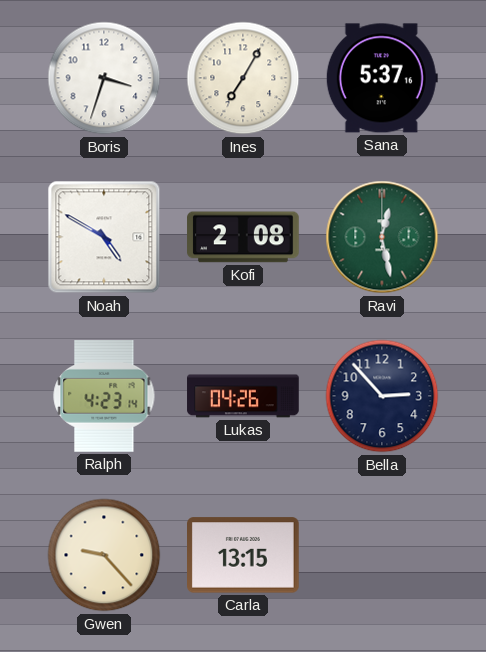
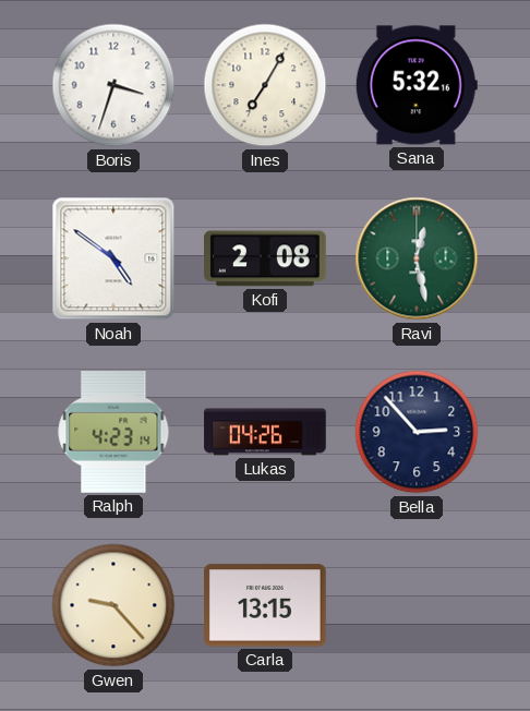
Sana: 5:37 -> 5:32
Noah: 4:50 -> 4:51
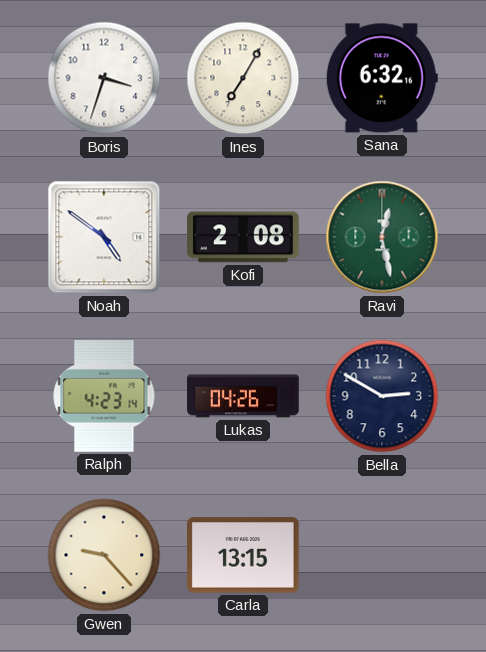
Sana: 5:32 -> 6:32
Bella: 2:53 -> 2:50
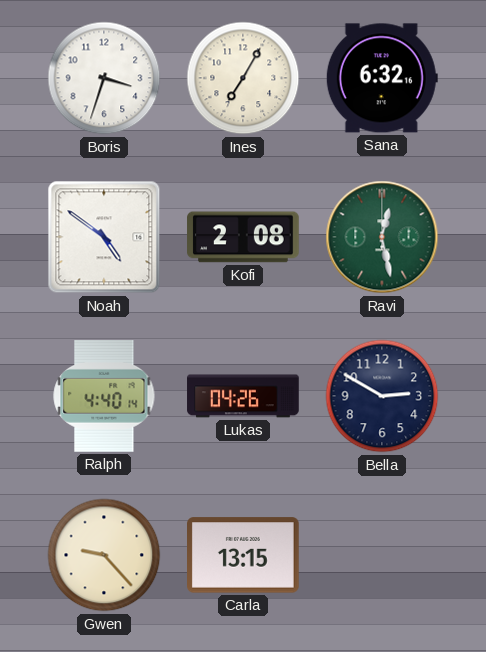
Ralph: 4:23 -> 4:40
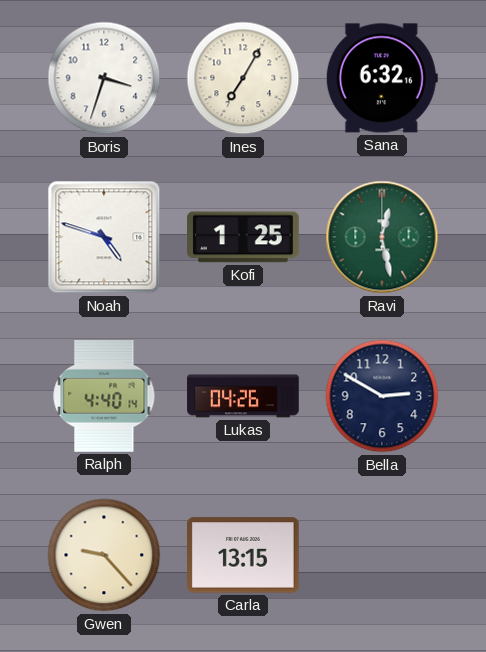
Noah: 4:51 -> 4:48
Kofi: 2:08 -> 1:25
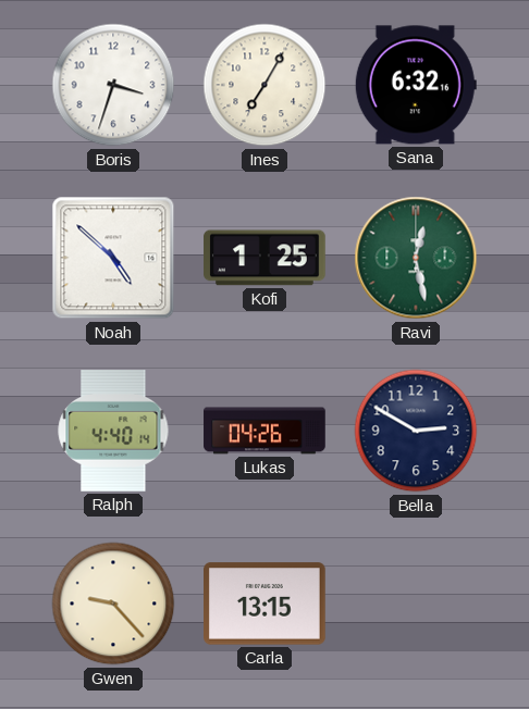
Noah: 4:48 -> 4:52
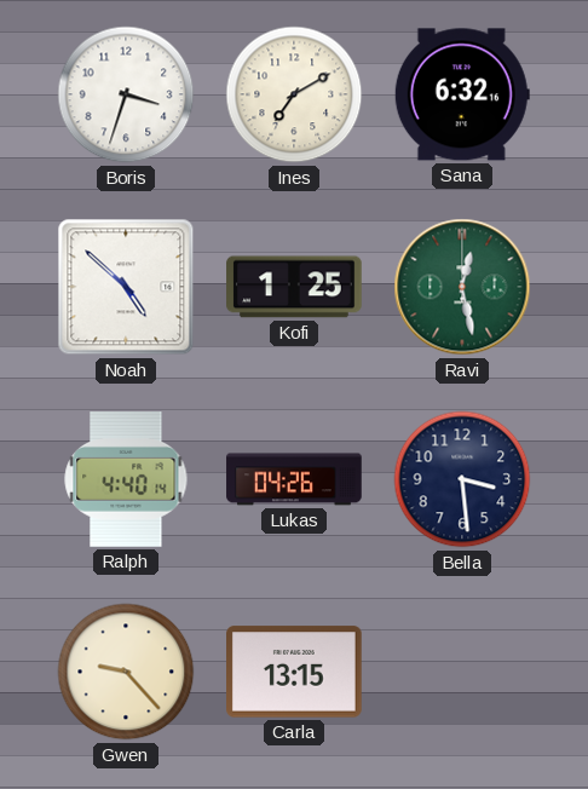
Ines: 7:05 -> 7:10
Bella: 2:50 -> 3:29
